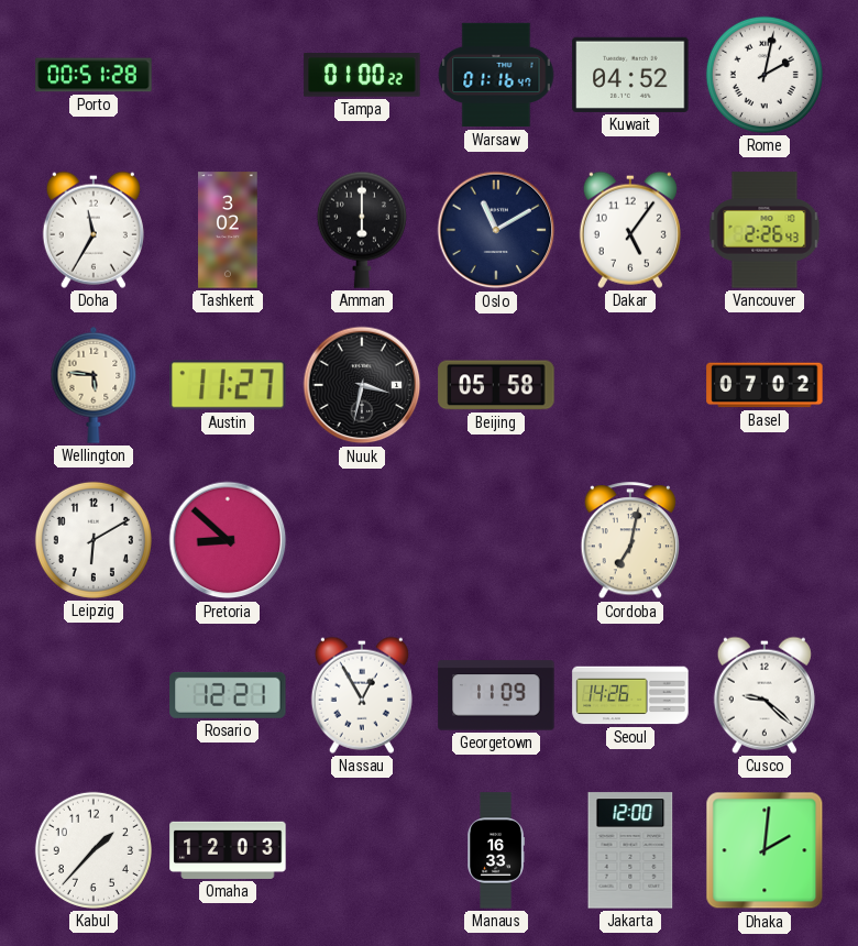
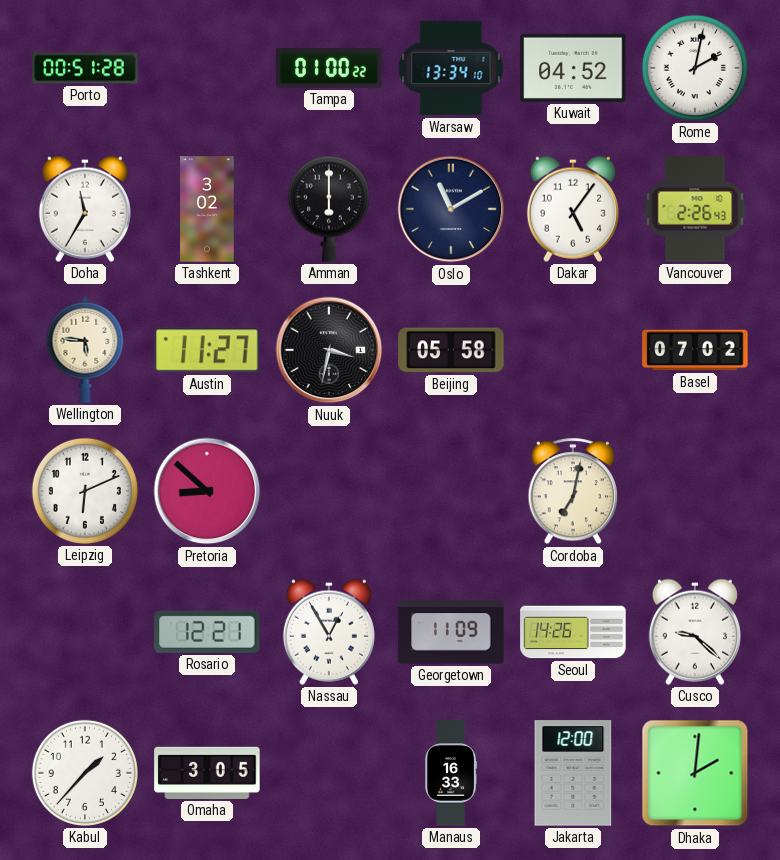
Warsaw: 01:16 -> 13:34
Leipzig: 6:10 -> 6:11
Omaha: 12:03 -> 3:05
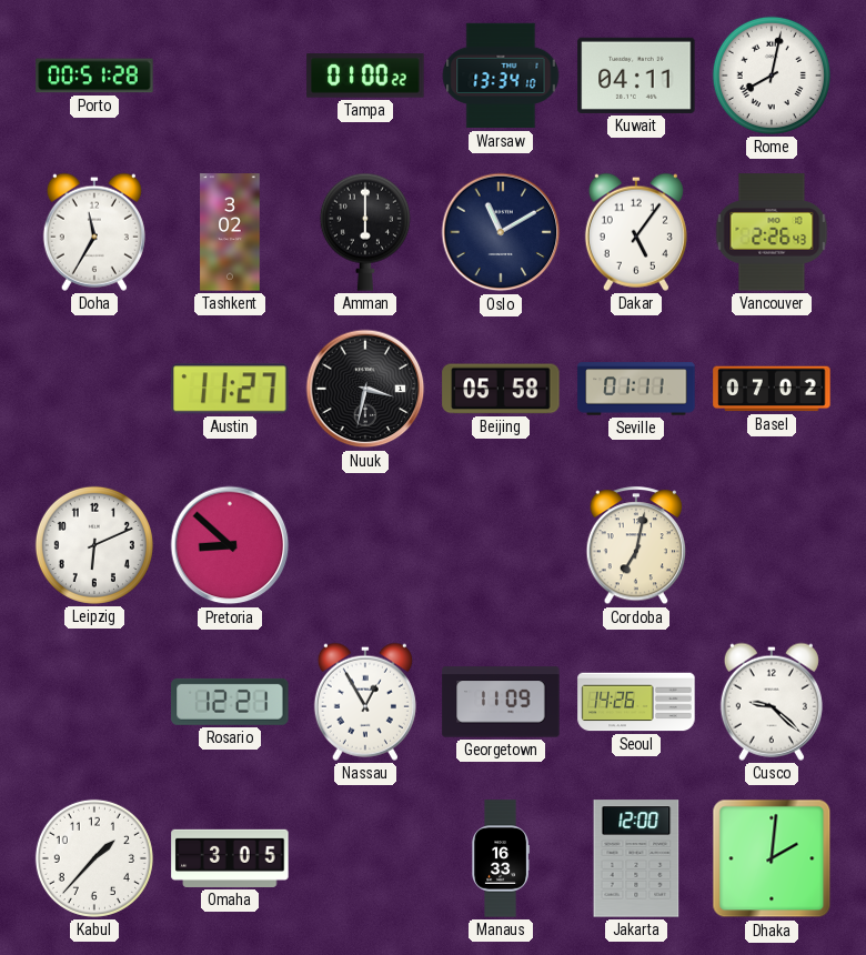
Kuwait: 04:52 -> 04:11
Rome: 2:02 -> 8:02
Wellington: 5:46 -> none
Seville: none -> 01:11
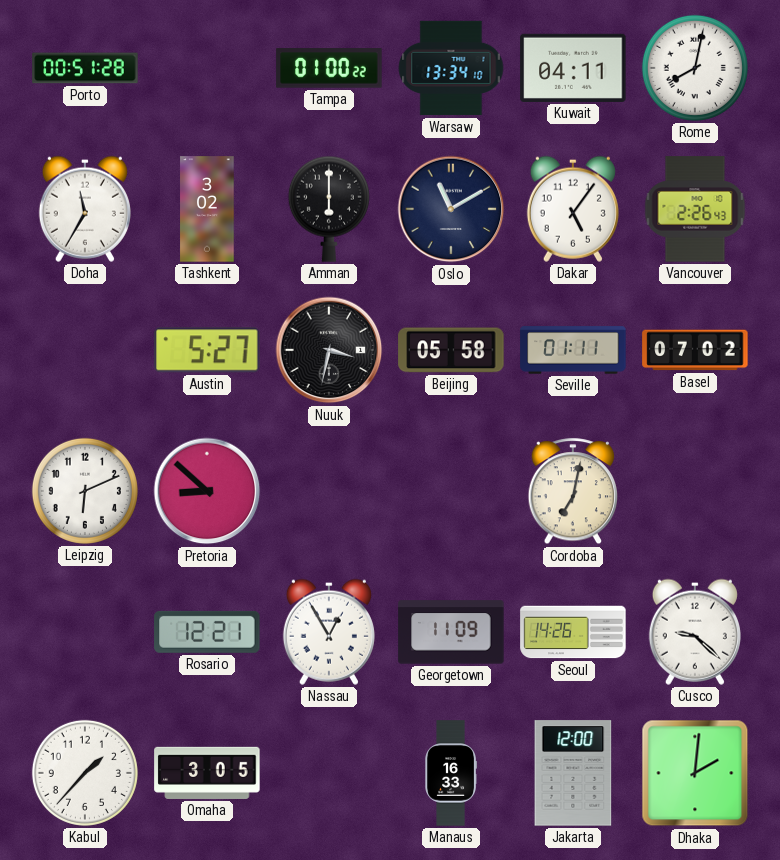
Austin: 11:27 -> 5:27
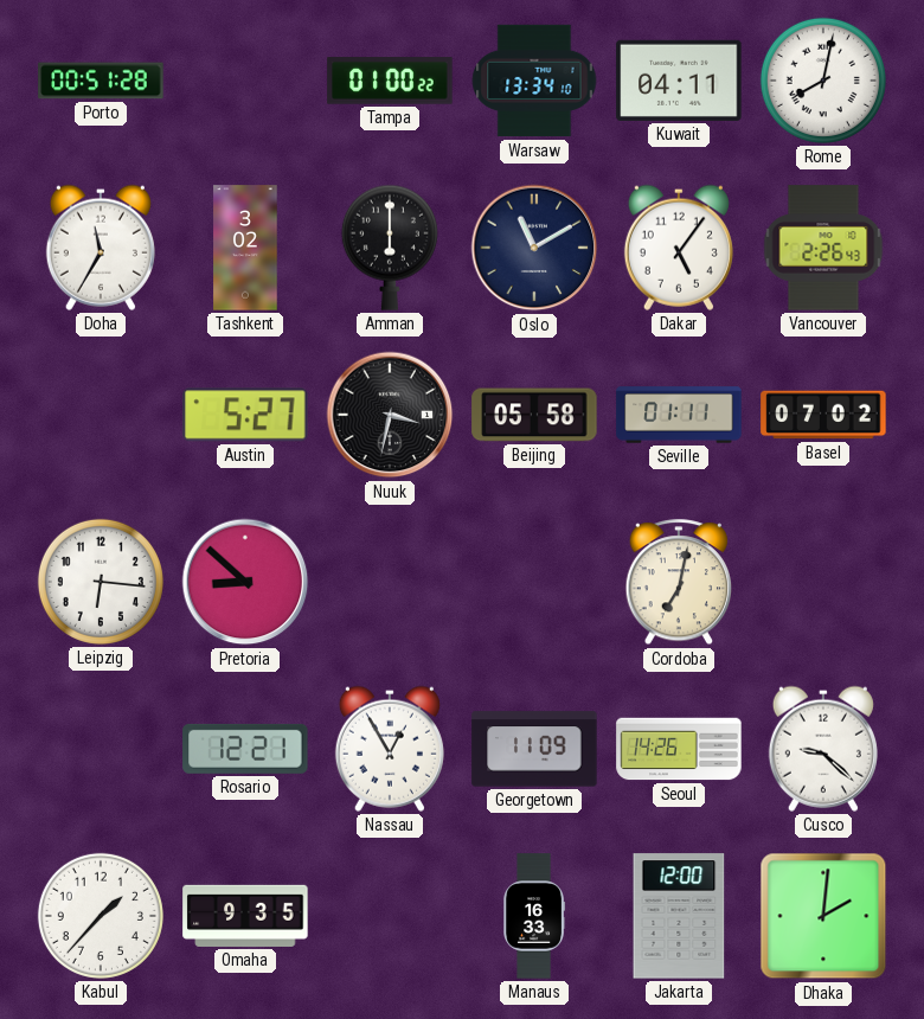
Leipzig: 6:11 -> 6:16
Omaha: 3:05 -> 9:35
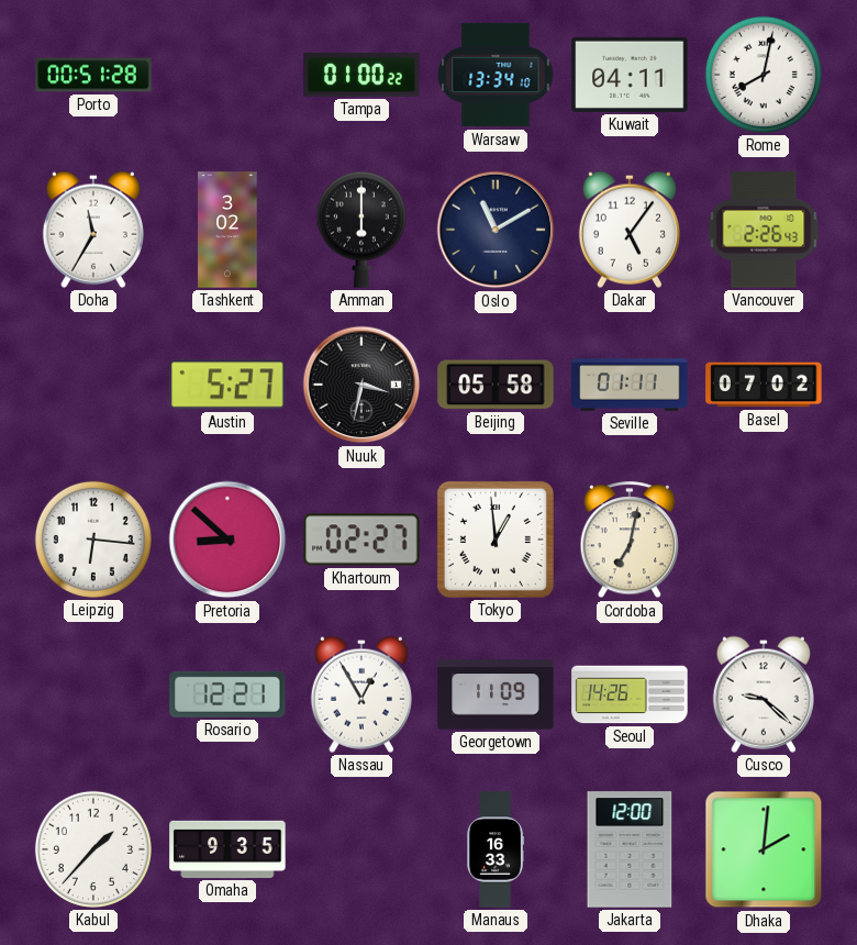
Khartoum: none -> 02:27
Tokyo: none -> 12:59
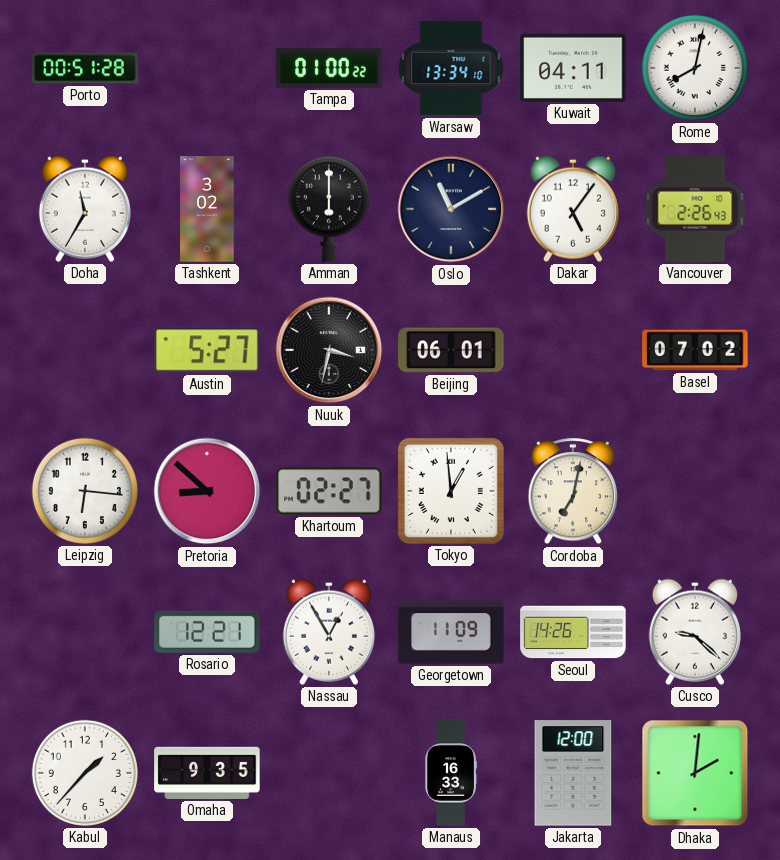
Beijing: 05:58 -> 06:01
Seville: 01:11 -> none
